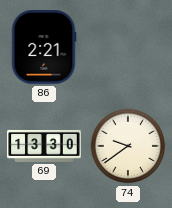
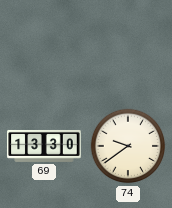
86: 2:21 -> none
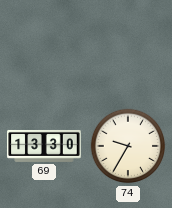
74: 9:39 -> 9:35
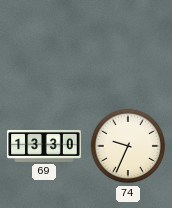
74: 9:35 -> 9:34
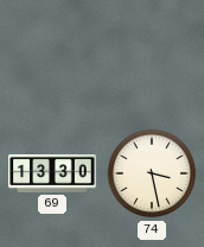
74: 9:34 -> 3:28
